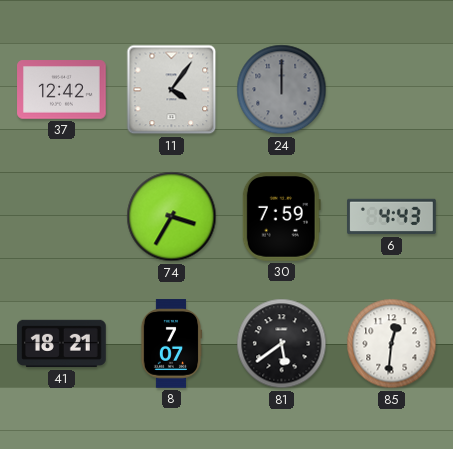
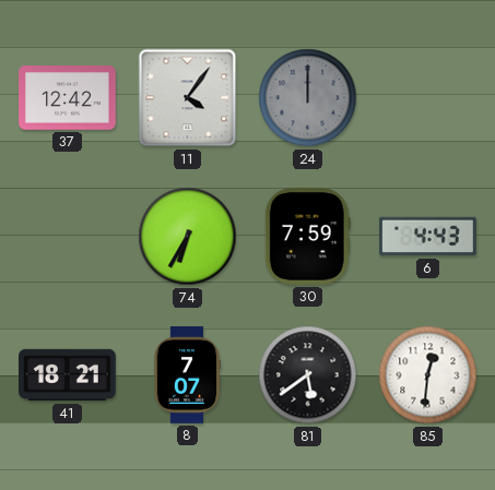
74: 3:35 -> 6:35
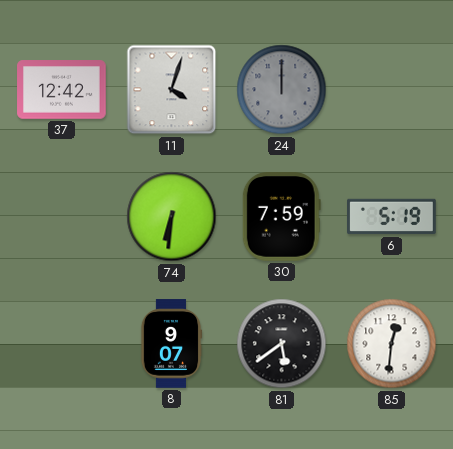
11: 4:06 -> 4:03
74: 6:35 -> 6:31
6: 4:43 -> 5:19
41: 18:21 -> none
8: 7:07 -> 9:07
